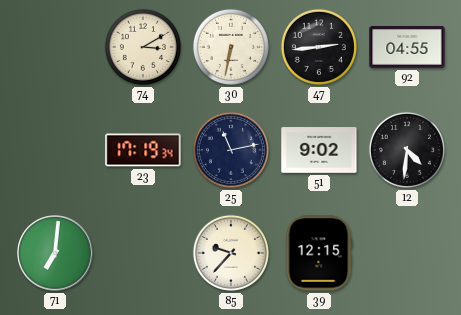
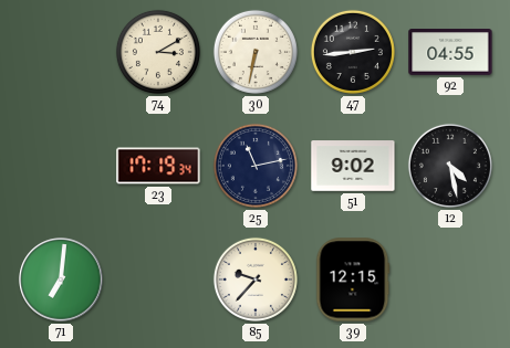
12: 4:31 -> 4:28
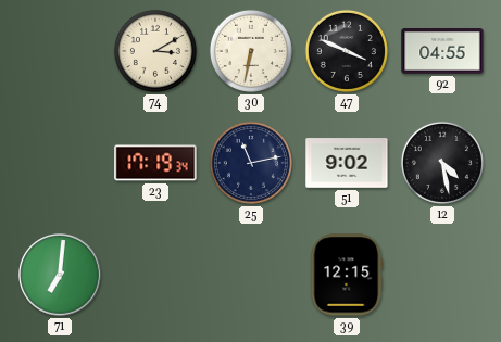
47: 2:44 -> 3:49
85: 9:37 -> none
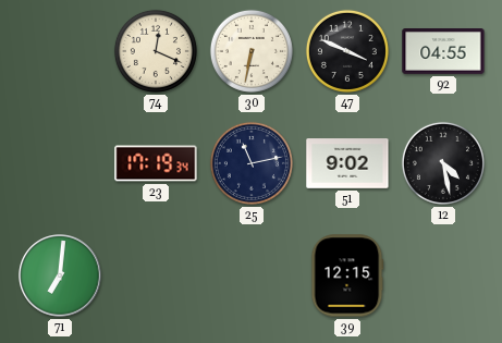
74: 3:10 -> 12:19
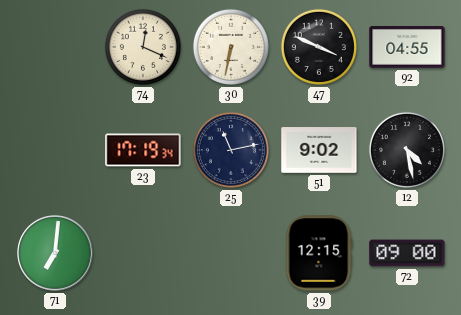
72: none -> 09:00
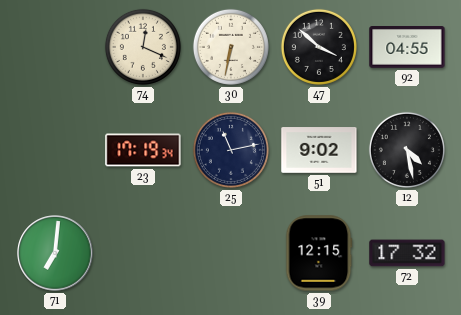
47: 3:49 -> 3:52
72: 09:00 -> 17:32
